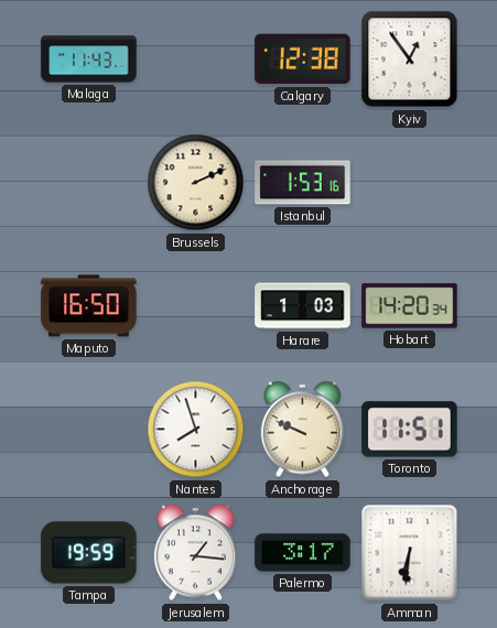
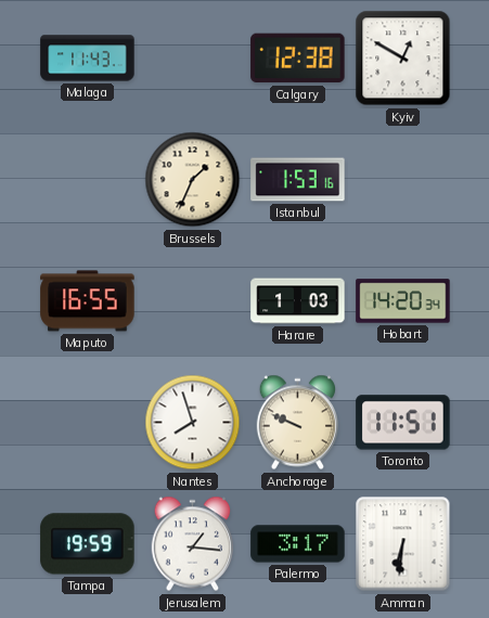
Kyiv: 12:54 -> 12:50
Brussels: 2:11 -> 1:34
Maputo: 16:50 -> 16:55
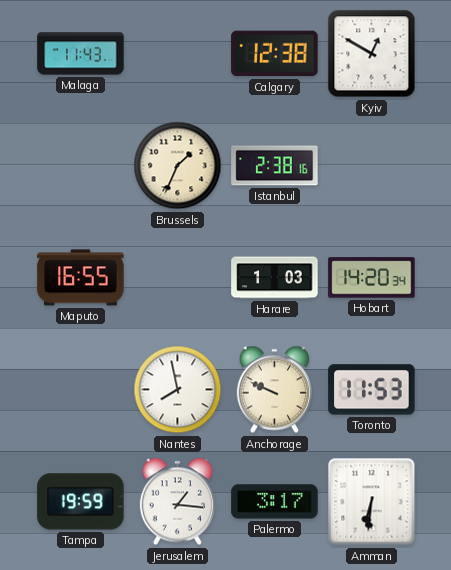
Istanbul: 1:53 -> 2:38
Nantes: 7:57 -> 7:58
Toronto: 11:51 -> 11:53
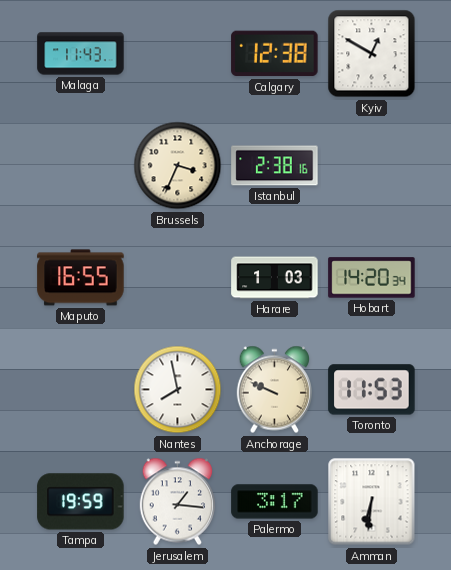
Brussels: 1:34 -> 3:34
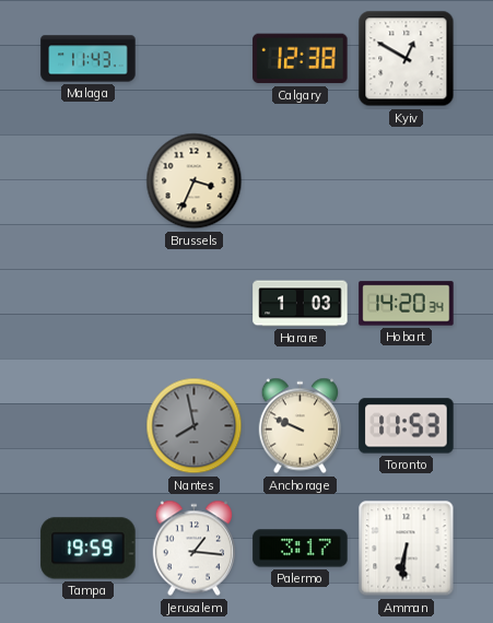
Istanbul: 2:38 -> none
Maputo: 16:55 -> none
Nantes dial: white -> grey
